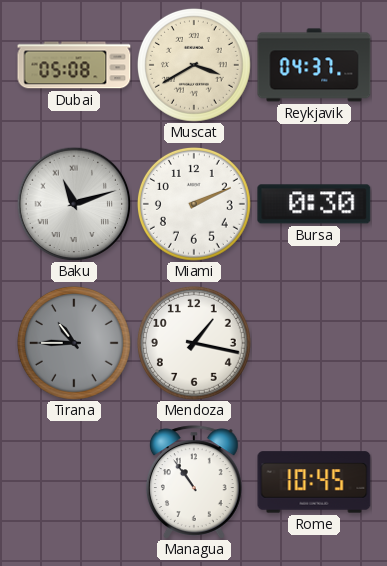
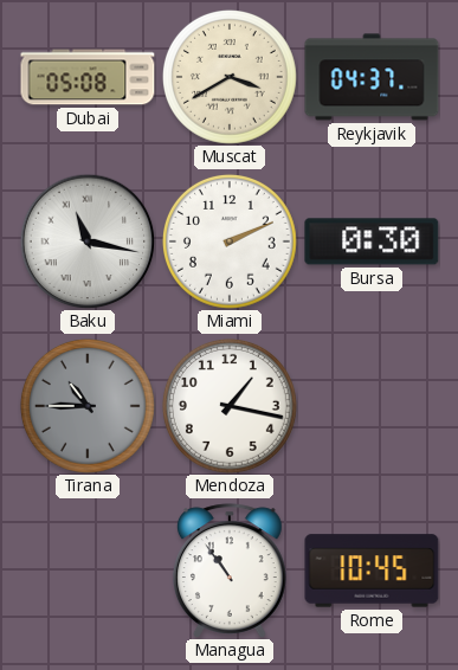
Baku: 11:12 -> 11:17
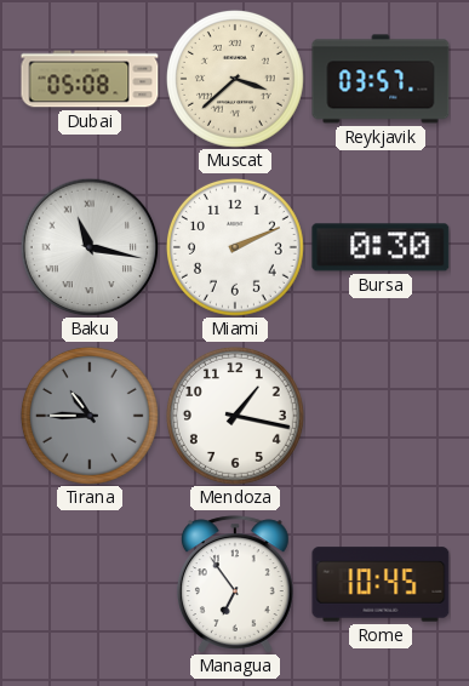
Muscat: 3:40 -> 3:38
Reykjavik: 04:37 -> 03:57
Managua: 10:54 -> 6:54
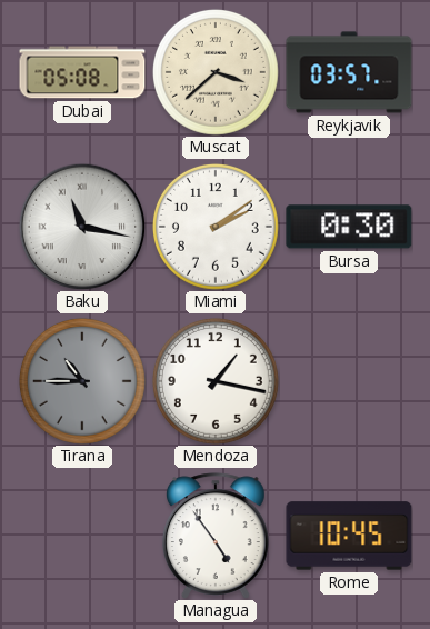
Miami: 2:11 -> 2:09
Managua: 6:54 -> 4:54
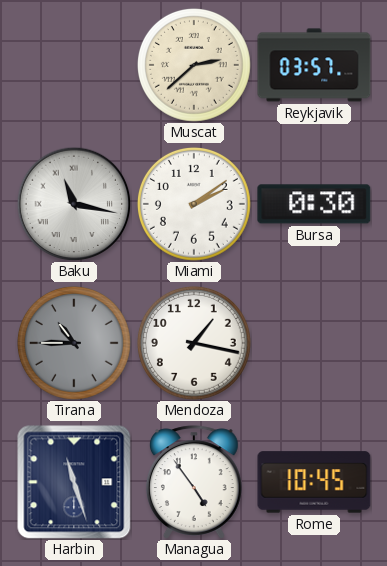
Dubai: 05:08 -> none
Muscat: 3:38 -> 2:38
Harbin: none -> 11:27
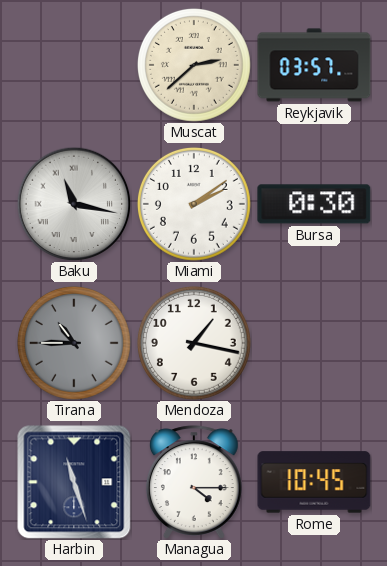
Managua: 4:54 -> 4:15
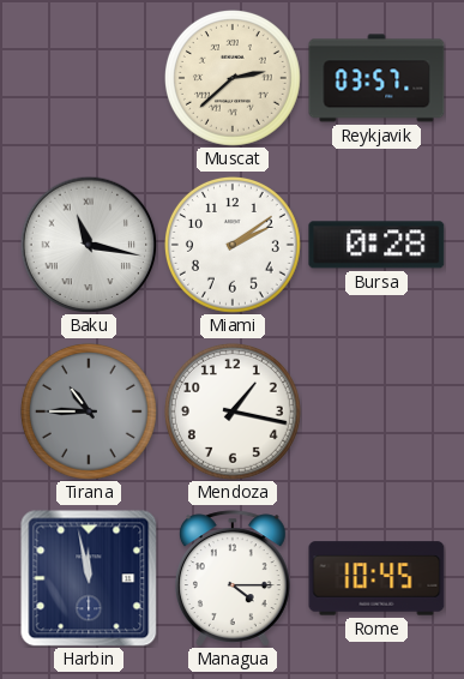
Bursa: 0:30 -> 0:28
Harbin: 11:27 -> 11:58
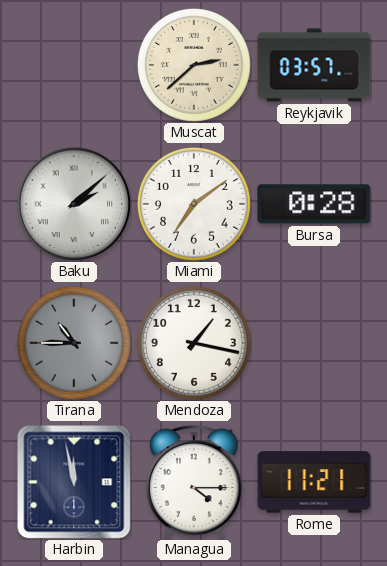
Baku: 11:17 -> 2:08
Miami: 2:09 -> 7:09
Rome: 10:45 -> 11:21
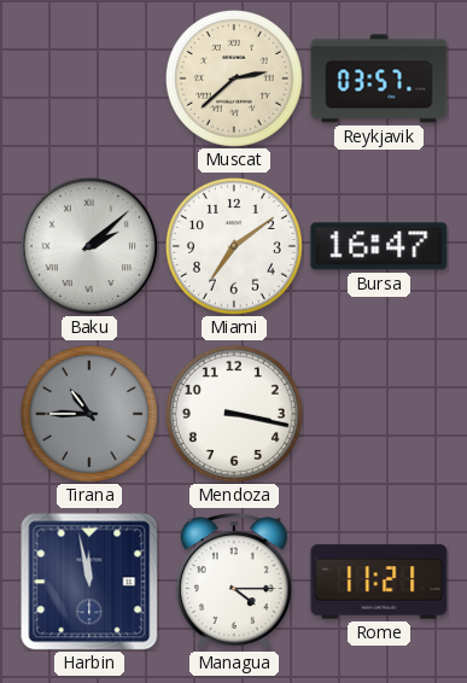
Bursa: 0:28 -> 16:47
Mendoza: 1:17 -> 3:17
